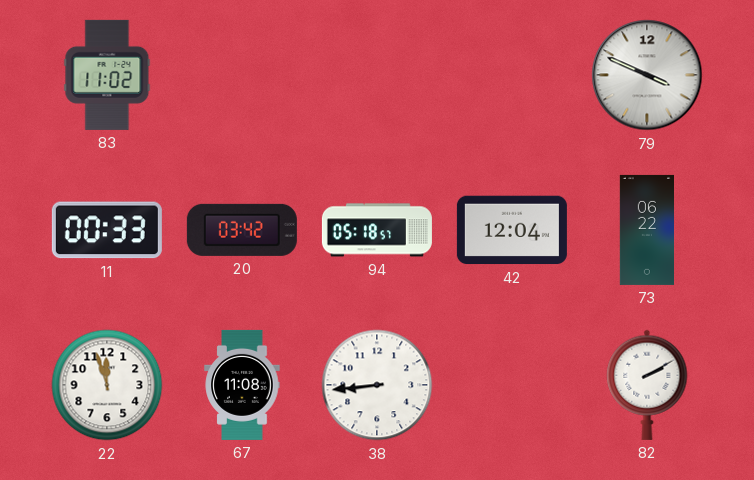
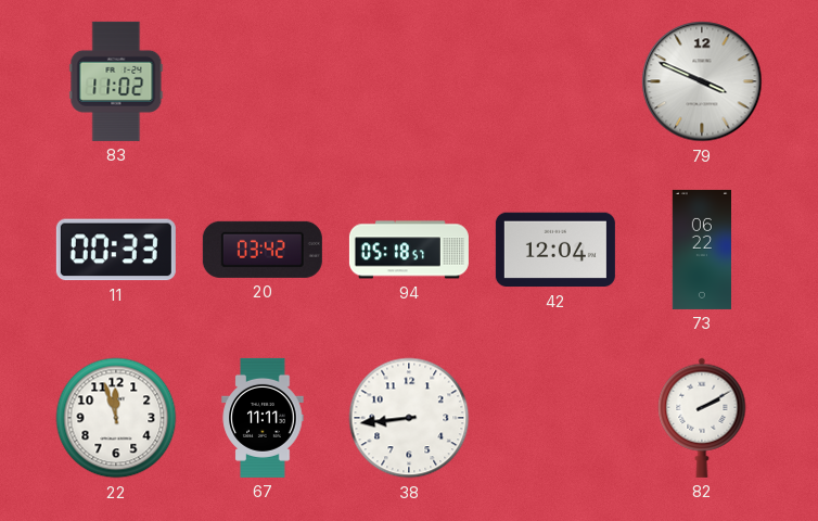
67: 11:08 -> 11:11
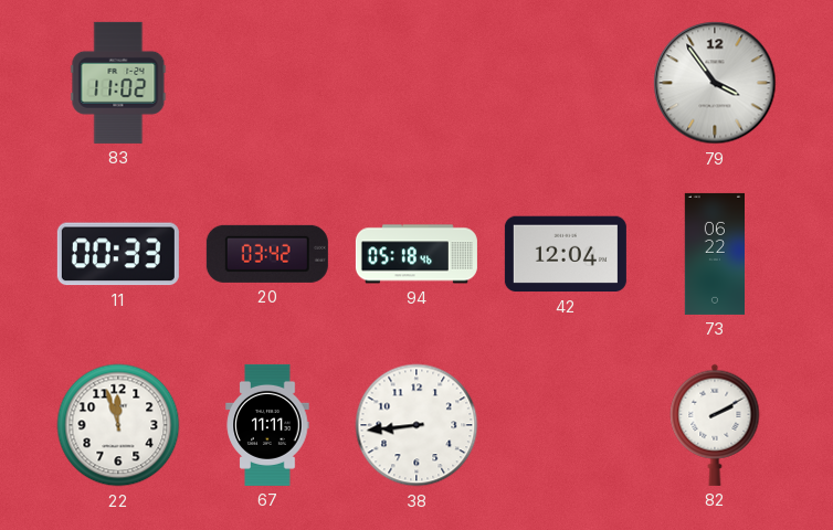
79: 3:49 -> 3:54
94: 05:18:57 -> 05:18:46
